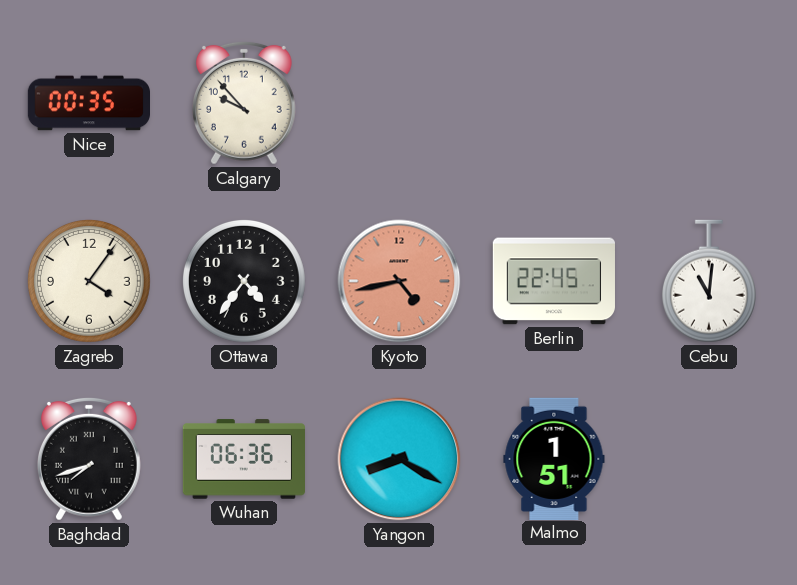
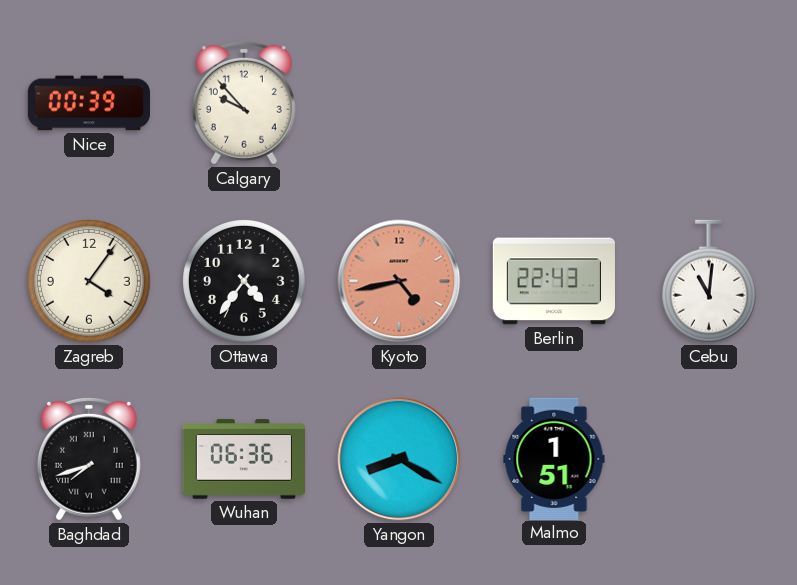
Nice: 00:35 -> 00:39
Berlin: 22:45 -> 22:43
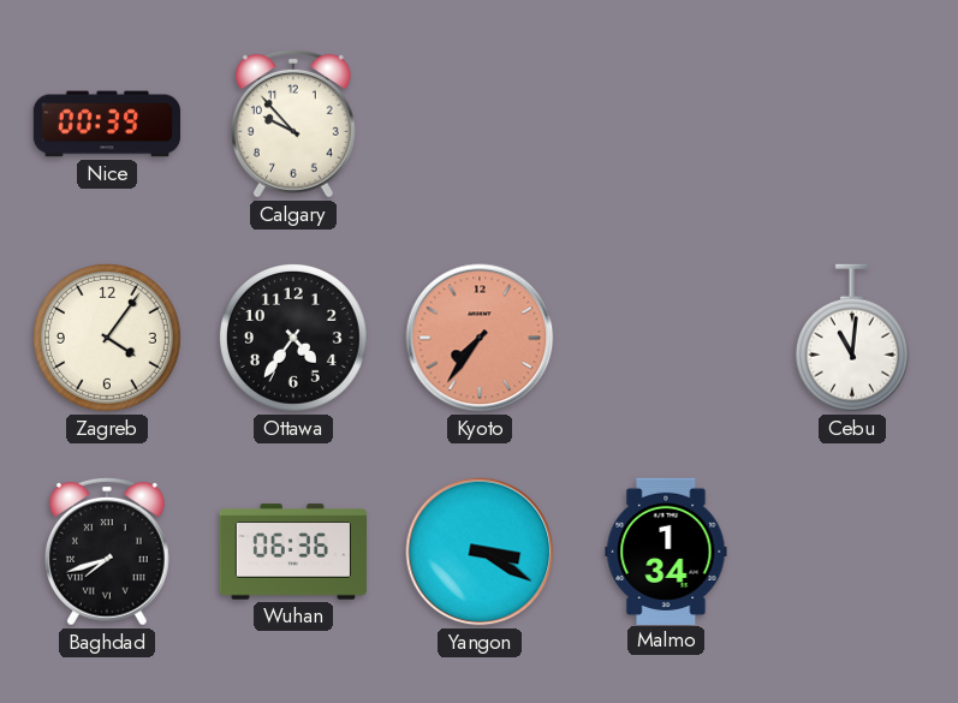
Kyoto: 4:43 -> 7:36
Berlin: 22:43 -> none
Yangon: 8:20 -> 3:20
Malmo: 1:51 -> 1:34
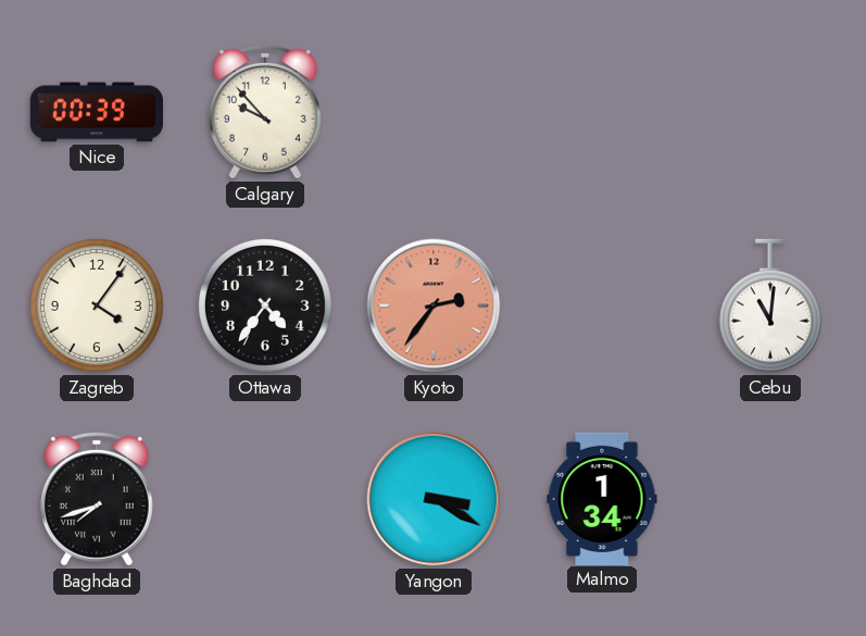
Kyoto: 7:36 -> 2:36
Wuhan: 06:36 -> none
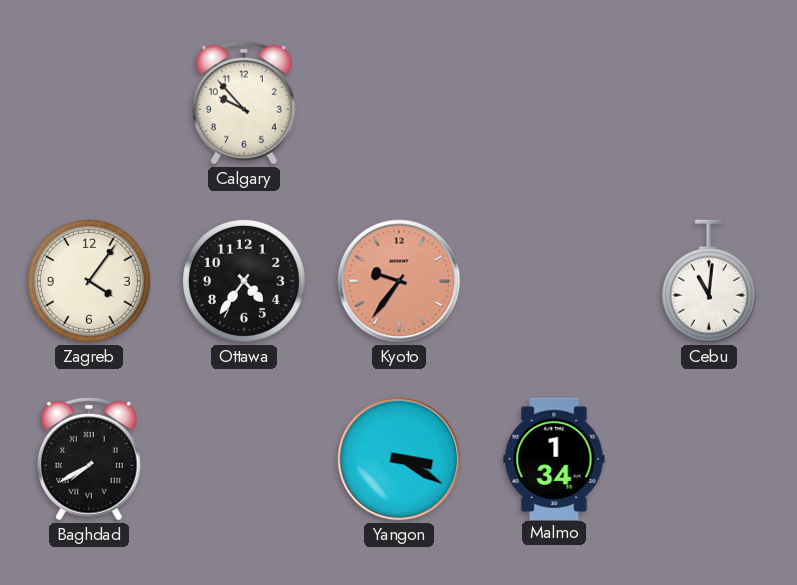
Nice: 00:39 -> none
Kyoto: 2:36 -> 9:36
Baghdad: 7:42 -> 7:40
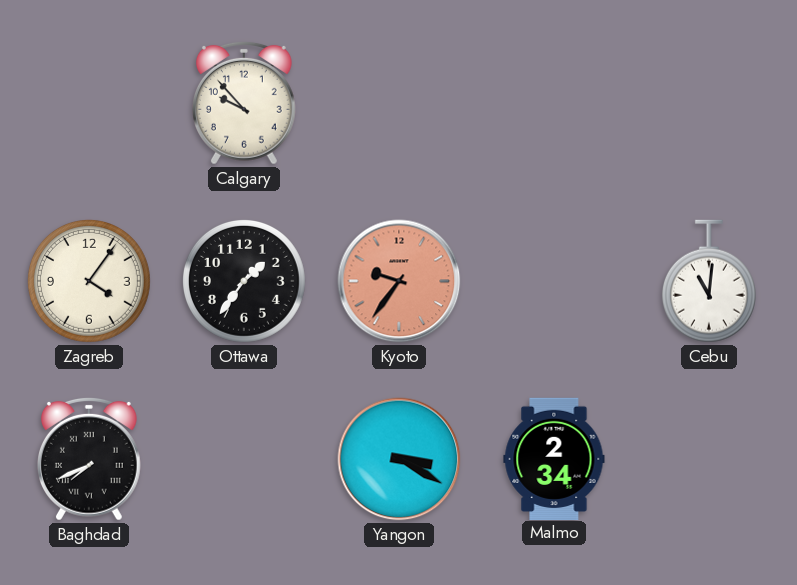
Ottawa: 4:36 -> 1:36
Baghdad: 7:40 -> 7:41
Malmo: 1:34 -> 2:34
